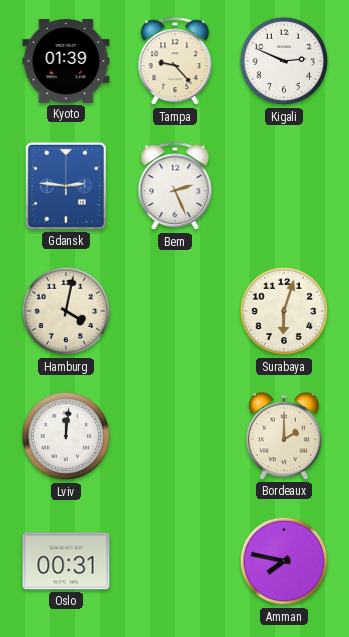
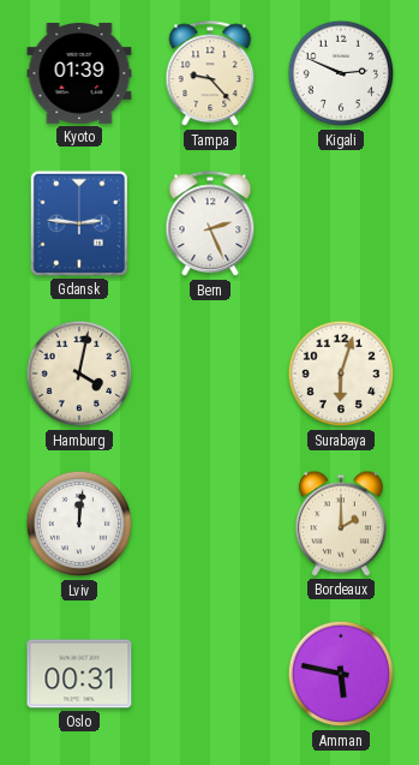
Amman: 7:47 -> 5:47
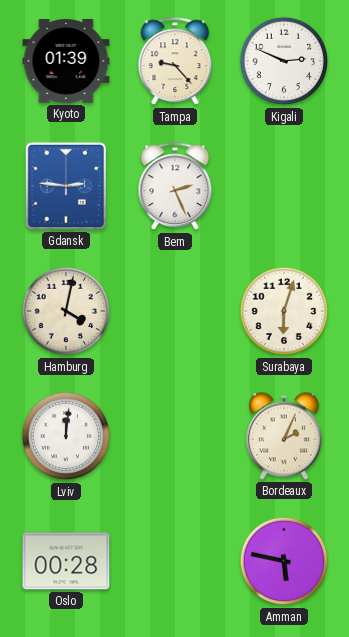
Bordeaux: 2:00 -> 2:04
Oslo: 00:31 -> 00:28
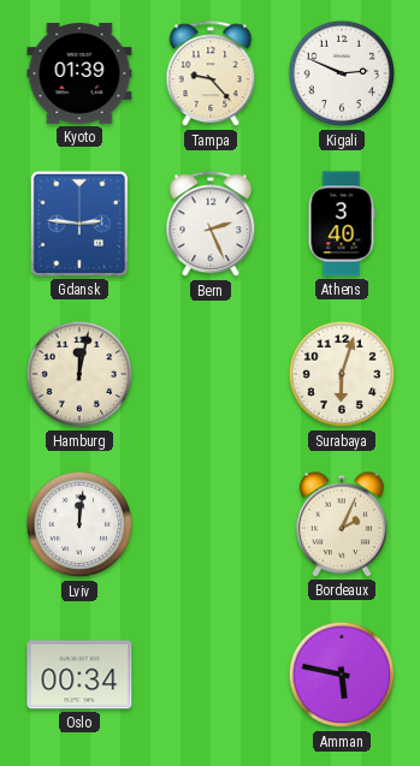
Athens: none -> 3:40
Hamburg: 4:02 -> 12:02
Oslo: 00:28 -> 00:34
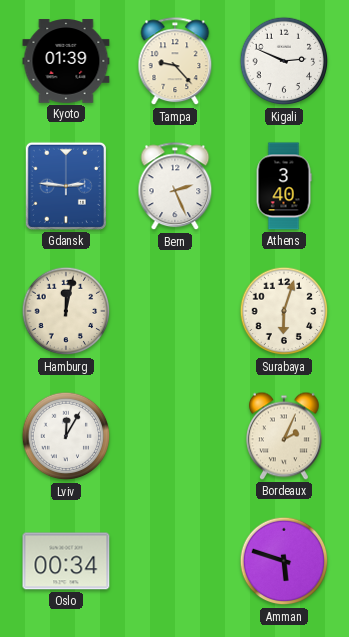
Lviv: 12:01 -> 12:05
Amman: 5:47 -> 5:48
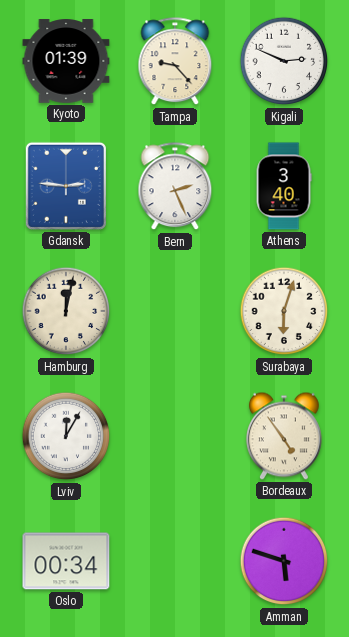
Bordeaux: 2:04 -> 4:54
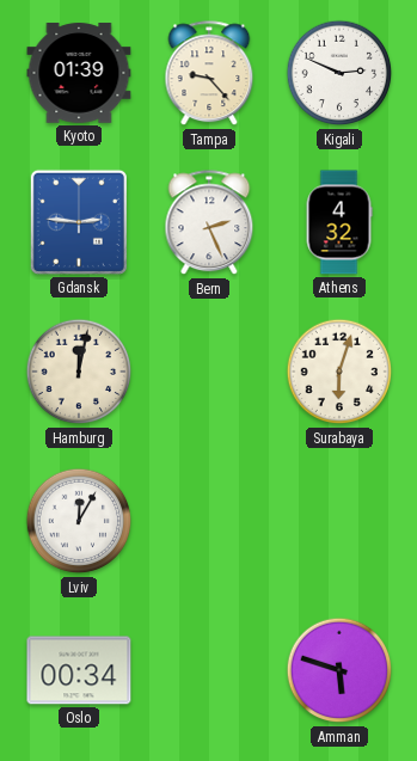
Athens: 3:40 -> 4:32
Bordeaux: 4:54 -> none
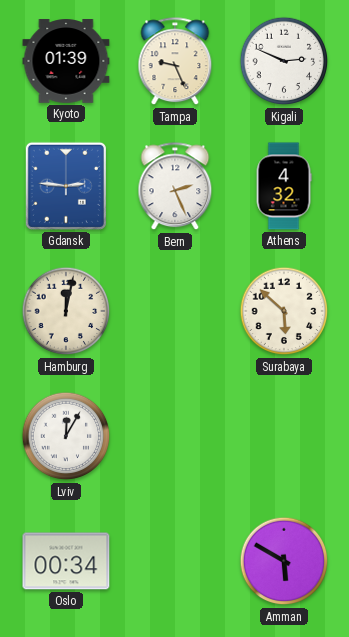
Tampa: 9:23 -> 9:26
Surabaya: 6:03 -> 5:52
Amman: 5:48 -> 5:50
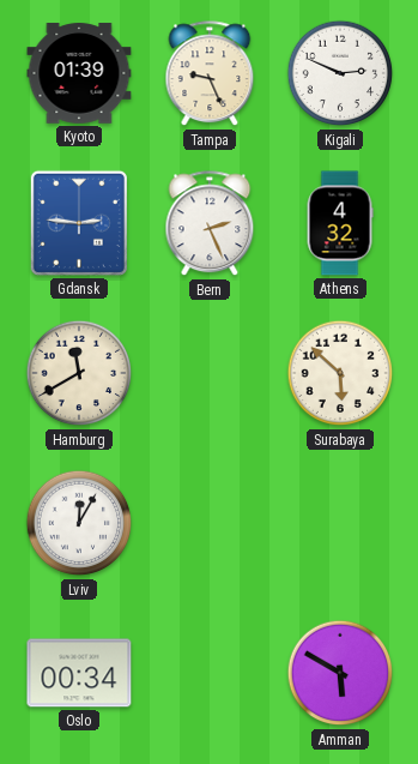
Hamburg: 12:02 -> 11:40
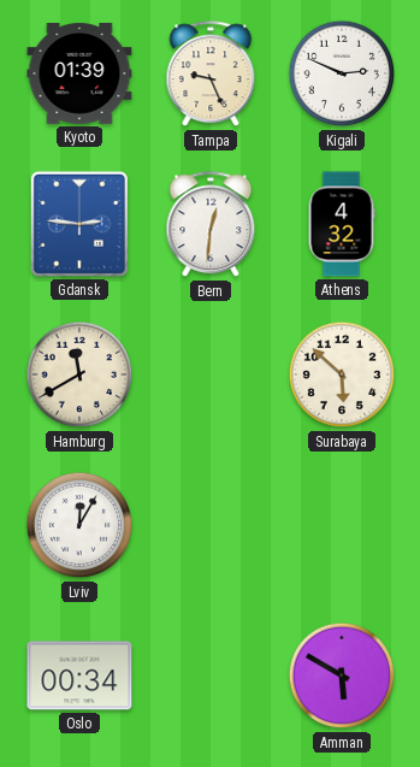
Bern: 2:26 -> 12:31
